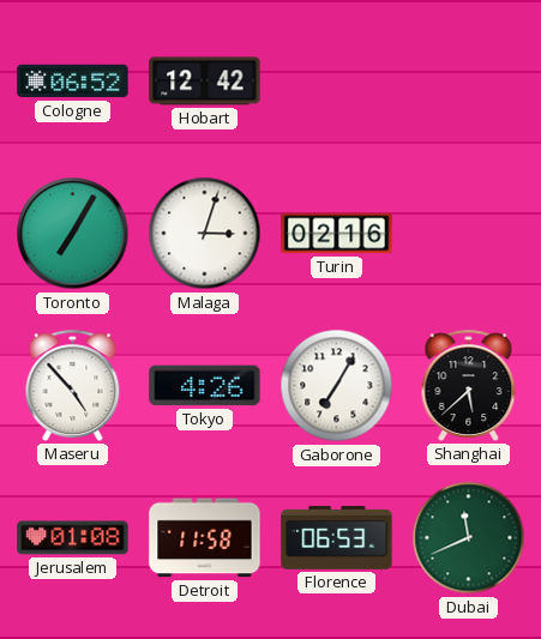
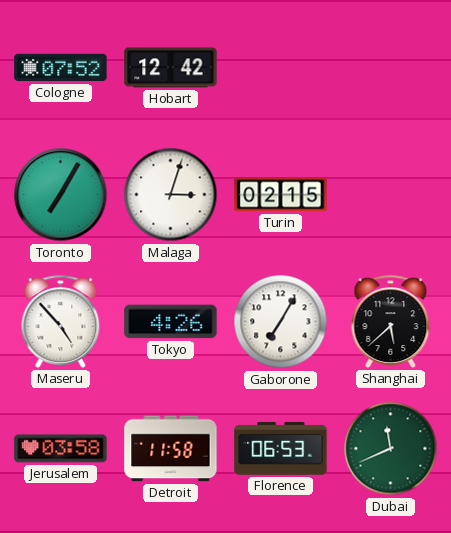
Cologne: 06:52 -> 07:52
Turin: 02:16 -> 02:15
Jerusalem: 01:08 -> 03:58
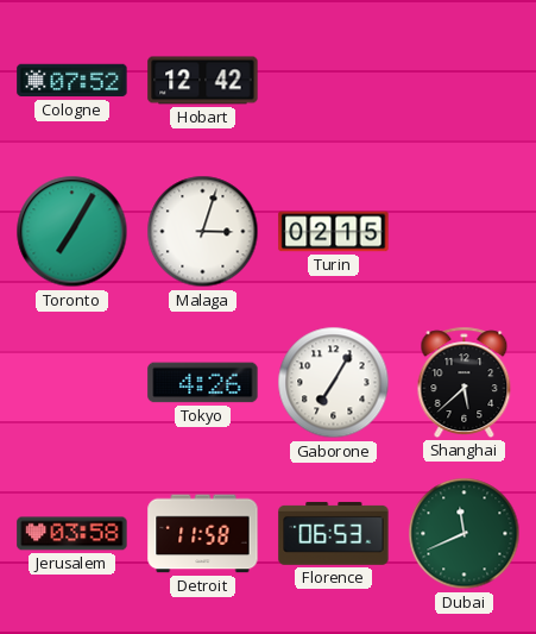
Maseru: 4:53 -> none
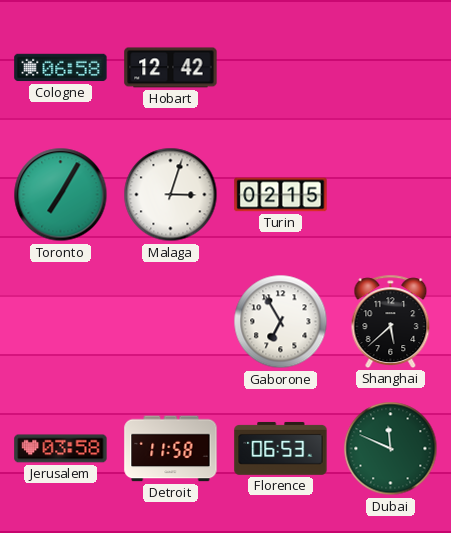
Cologne: 07:52 -> 06:58
Tokyo: 4:26 -> none
Gaborone: 7:05 -> 6:55
Dubai: 11:41 -> 11:49
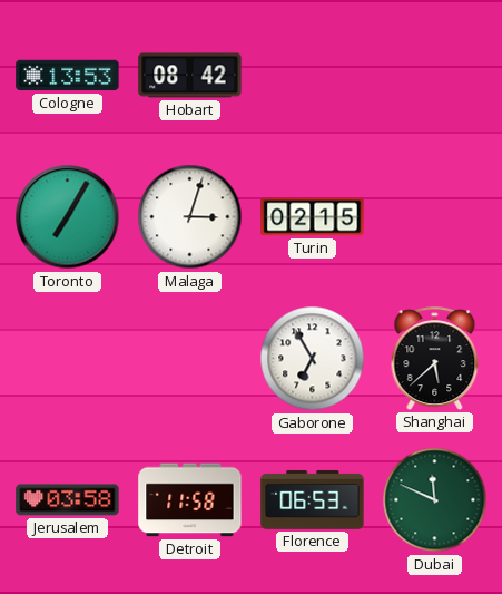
Cologne: 06:58 -> 13:53
Hobart: 12:42 -> 08:42
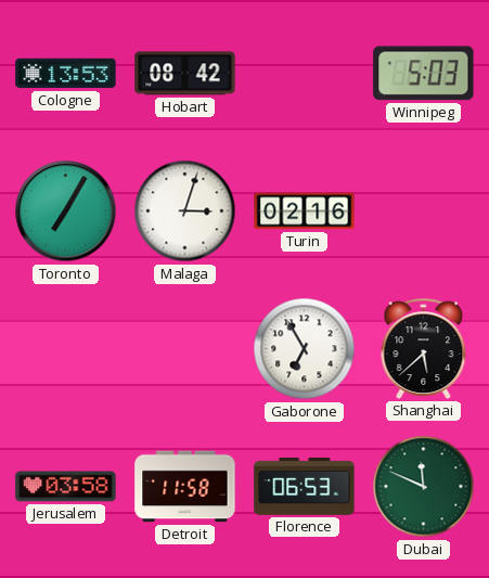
Winnipeg: none -> 5:03
Turin: 02:15 -> 02:16
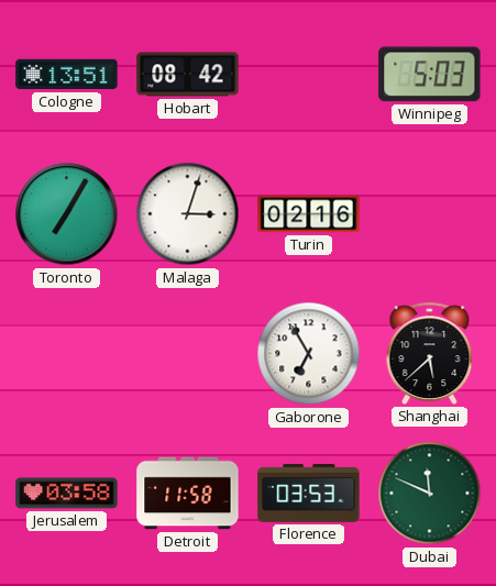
Cologne: 13:53 -> 13:51
Florence: 06:53 -> 03:53
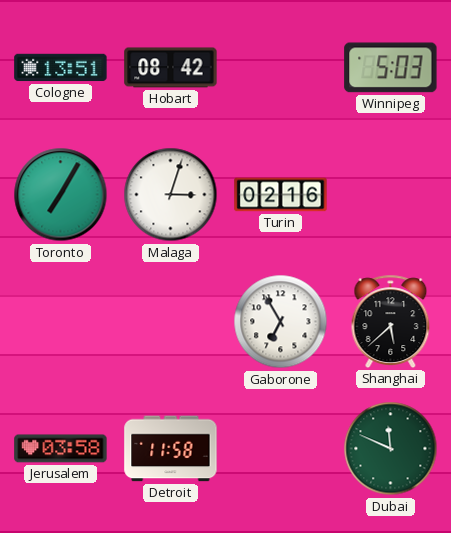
Florence: 03:53 -> none
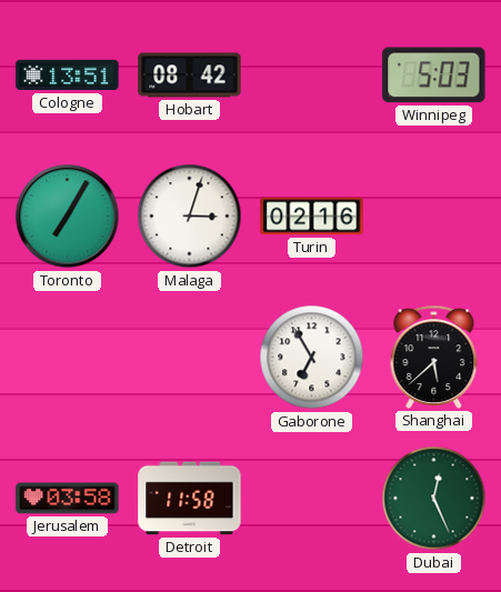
Dubai: 11:49 -> 12:26
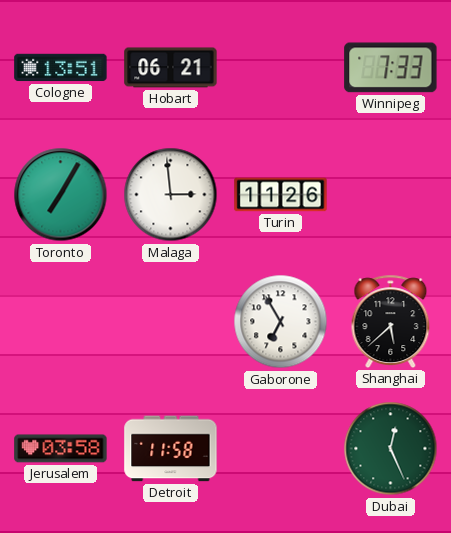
Hobart: 08:42 -> 06:21
Winnipeg: 5:03 -> 7:33
Malaga: 3:03 -> 2:59
Turin: 02:16 -> 11:26
